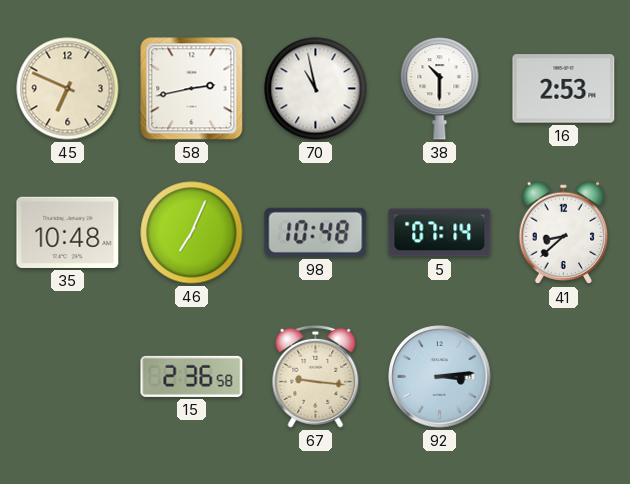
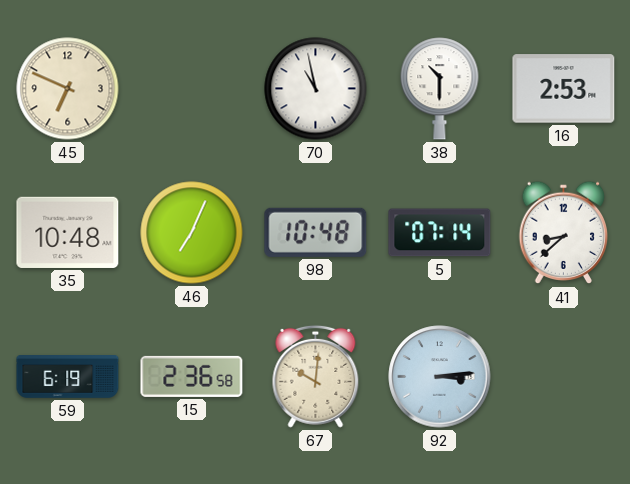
58: 2:43 -> none
59: none -> 6:19
67: 9:16 -> 10:01
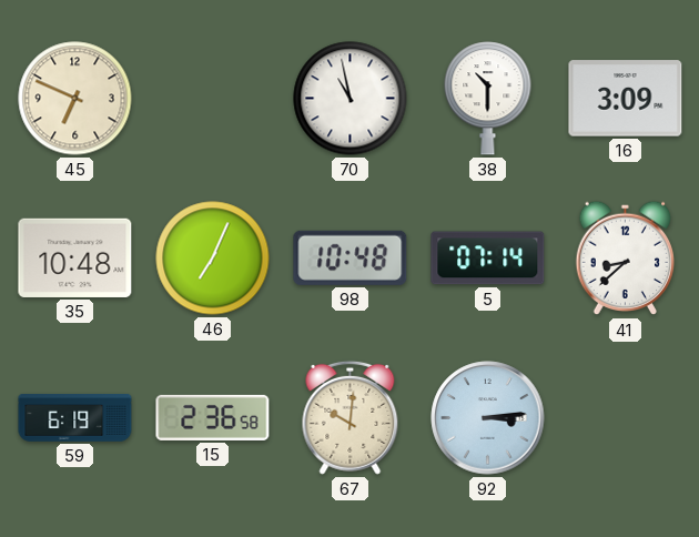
16: 2:53 -> 3:09
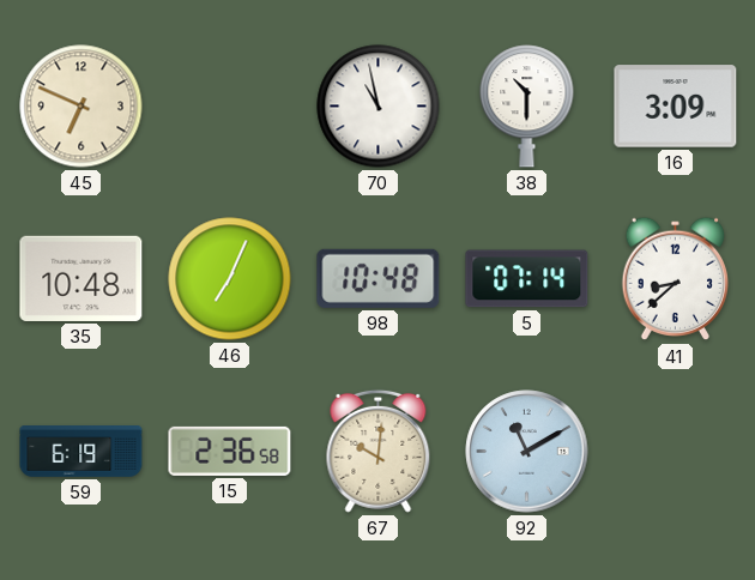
92: 3:14 -> 11:10
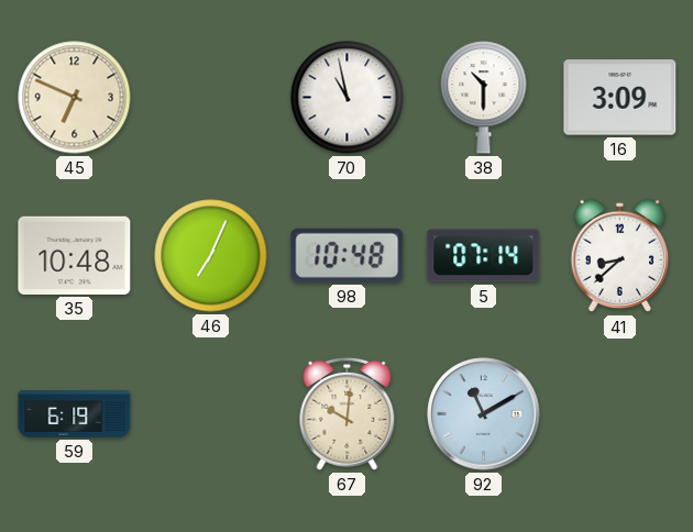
15: 2:36 -> none
